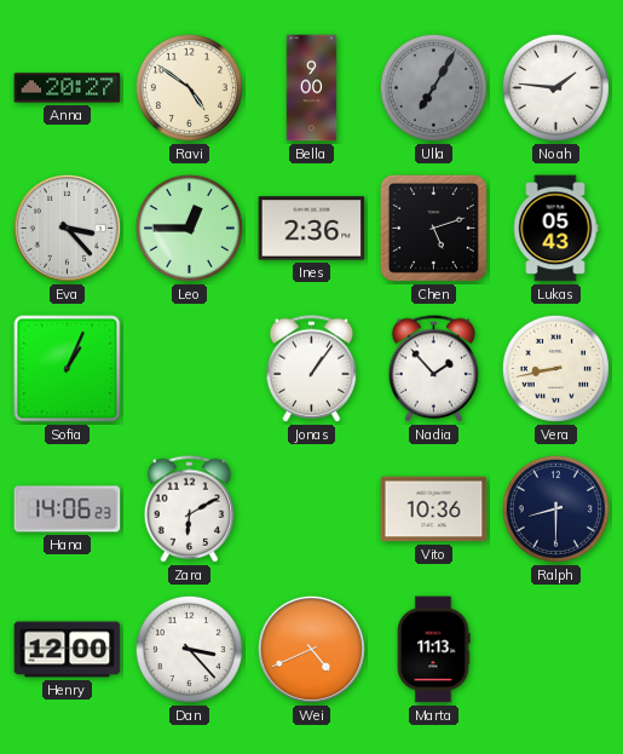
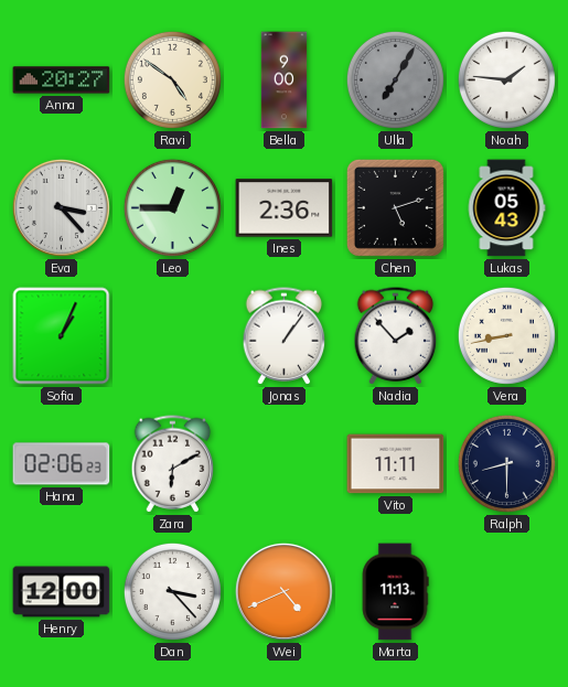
Hana: 14:06 -> 02:06
Vito: 10:36 -> 11:11
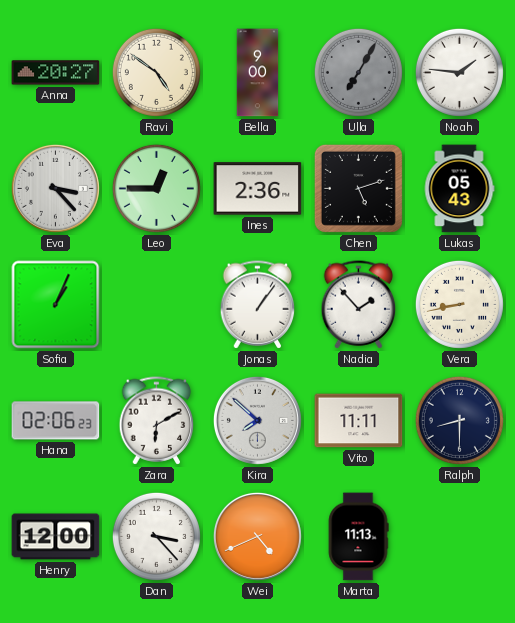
Kira: none -> 7:52
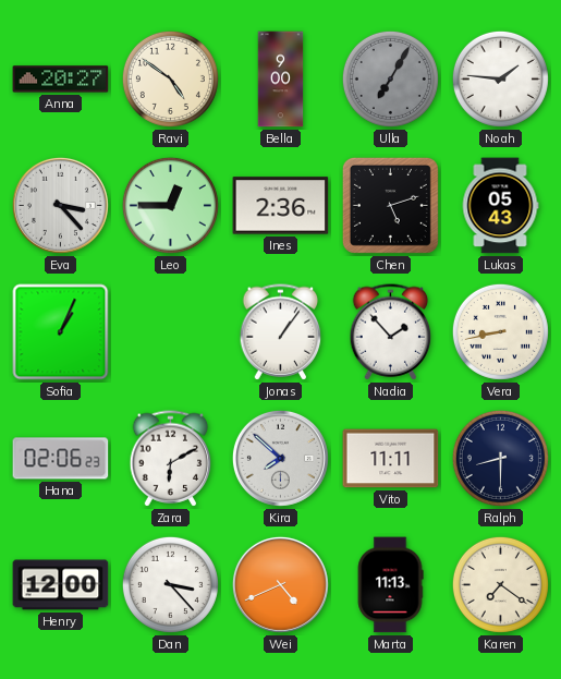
Karen: none -> 7:21
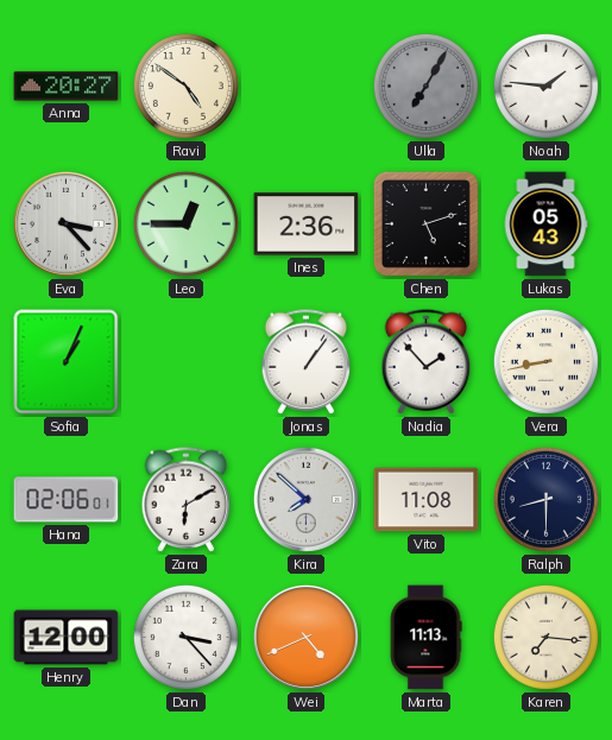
Bella: 9:00 -> none
Hana: 02:06:23 -> 02:06:01
Vito: 11:11 -> 11:08
Karen: 7:21 -> 7:16
